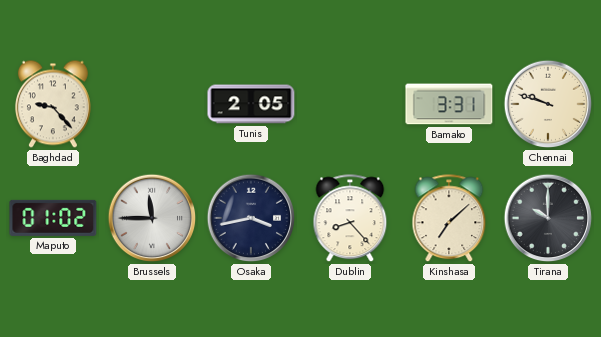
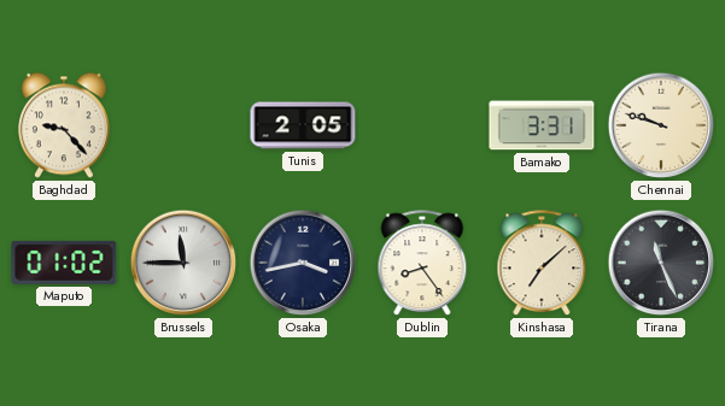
Dublin: 8:23 -> 8:24
Tirana: 10:00 -> 11:26
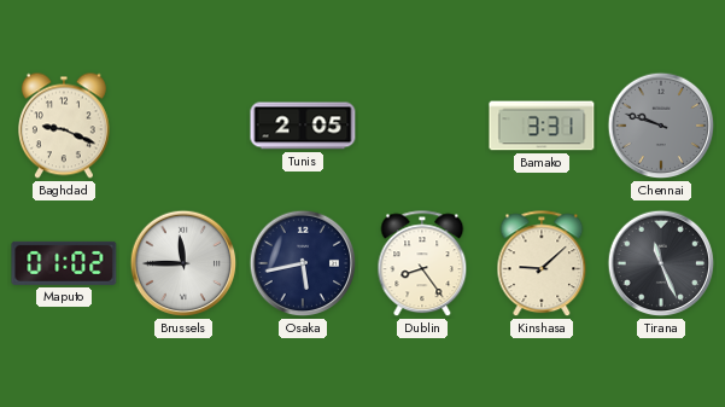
Baghdad: 9:23 -> 9:19
Chennai dial: cream -> grey
Osaka: 3:43 -> 5:43
Kinshasa: 7:08 -> 9:08
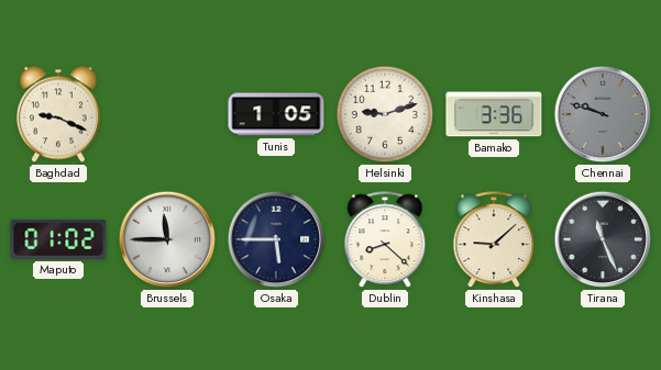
Tunis: 2:05 -> 1:05
Helsinki: none -> 9:12
Bamako: 3:31 -> 3:36
Osaka: 5:43 -> 5:45
Dublin: 8:24 -> 8:22
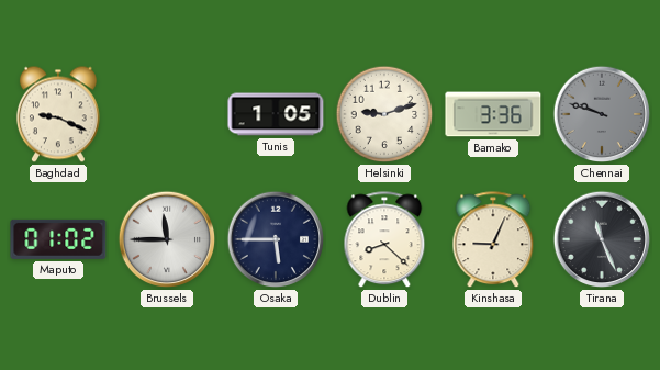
Kinshasa: 9:08 -> 9:04
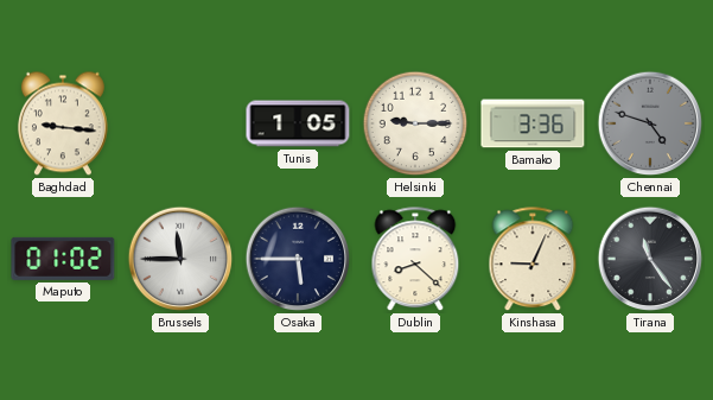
Baghdad: 9:19 -> 9:16
Helsinki: 9:12 -> 9:15
Chennai: 9:48 -> 4:48
Tirana: 11:26 -> 11:24
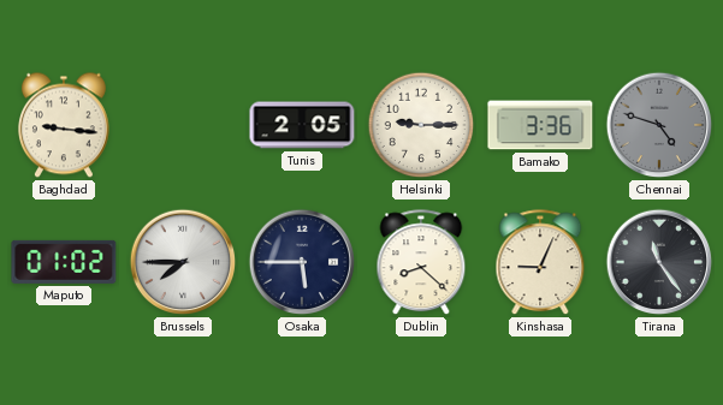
Tunis: 1:05 -> 2:05
Brussels: 11:45 -> 7:45
